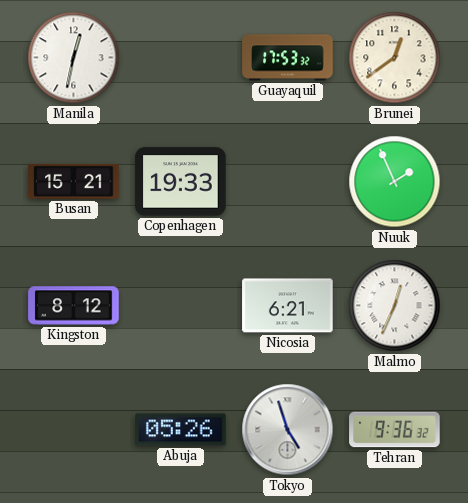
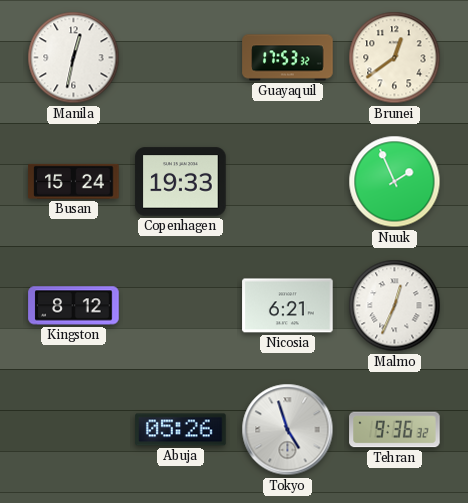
Busan: 15:21 -> 15:24
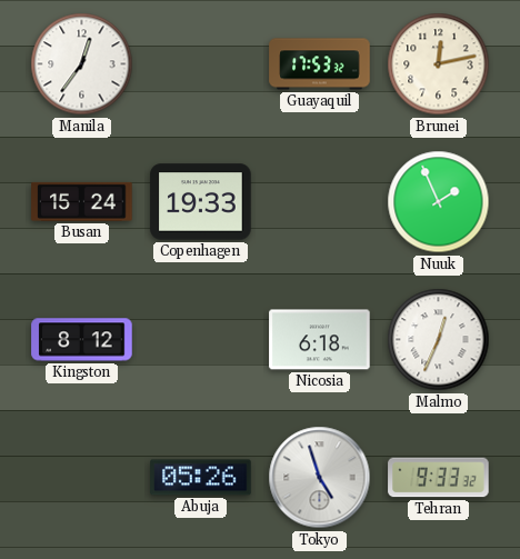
Manila: 12:32 -> 12:36
Brunei: 12:39 -> 12:13
Nicosia: 6:21 -> 6:18
Tehran: 9:36 -> 9:33
